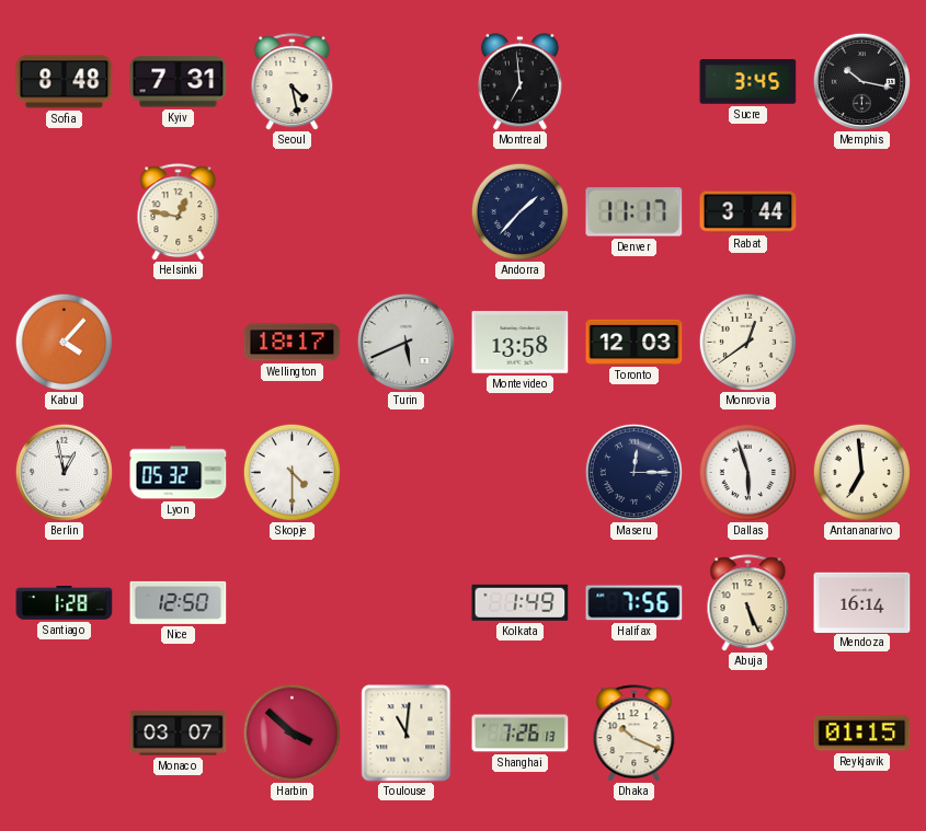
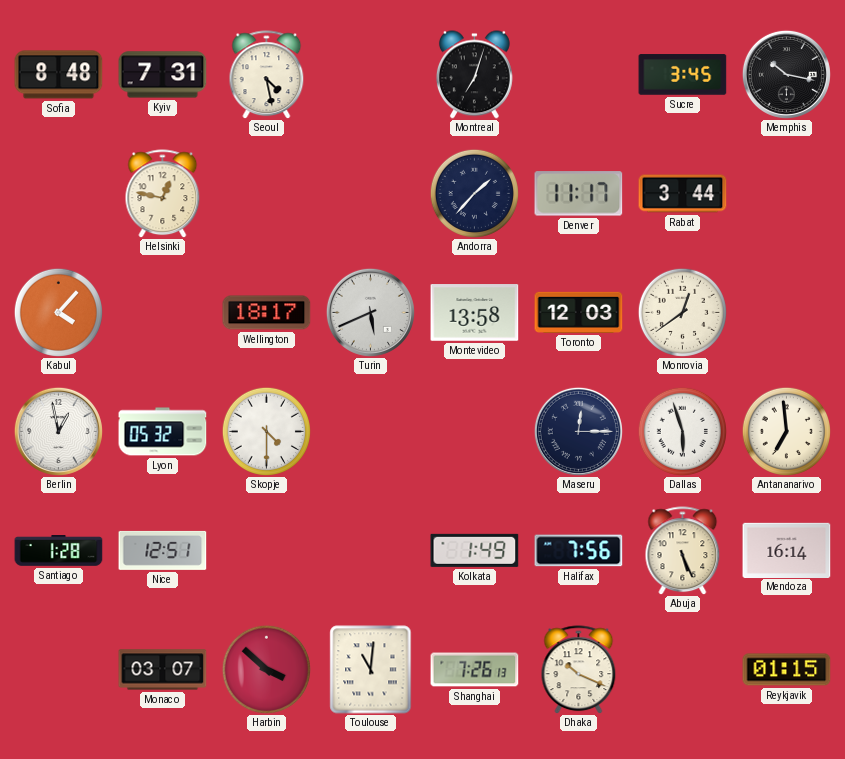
Montreal: 6:59 -> 7:03
Nice: 12:50 -> 12:51
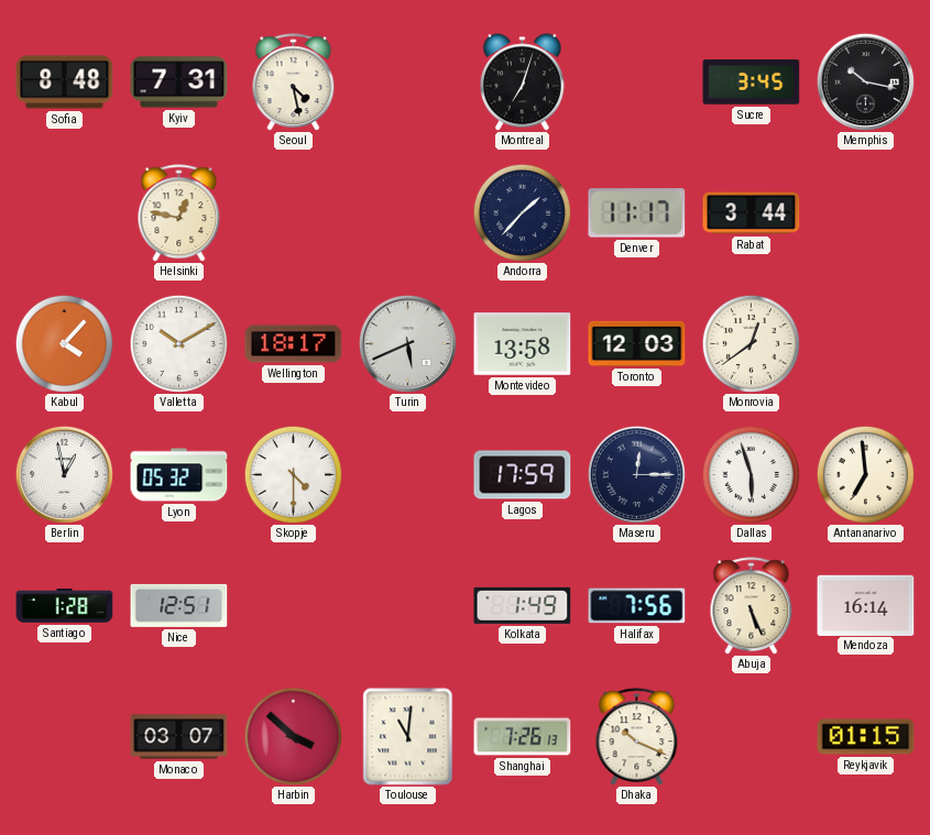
Valletta: none -> 10:10
Lagos: none -> 17:59
